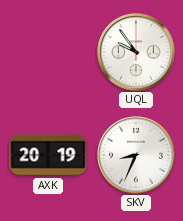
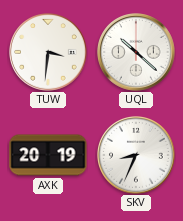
TUW: none -> 3:31
UQL: 9:54 -> 10:22
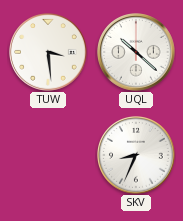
TUW: 3:31 -> 3:29
AXK: 20:19 -> none
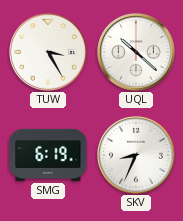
TUW: 3:29 -> 3:25
SMG: none -> 6:19
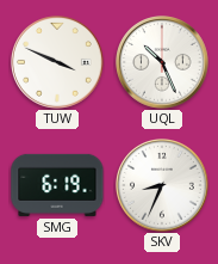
TUW: 3:25 -> 3:49
UQL: 10:22 -> 10:26
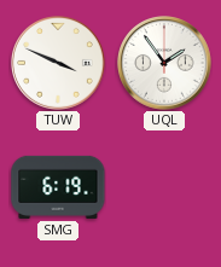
UQL: 10:26 -> 1:54
SKV: 8:34 -> none
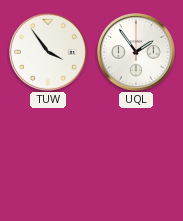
TUW: 3:49 -> 3:54
SMG: 6:19 -> none
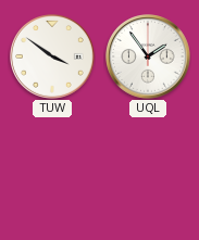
TUW: 3:54 -> 3:51
